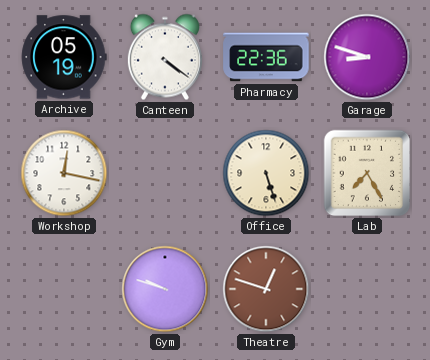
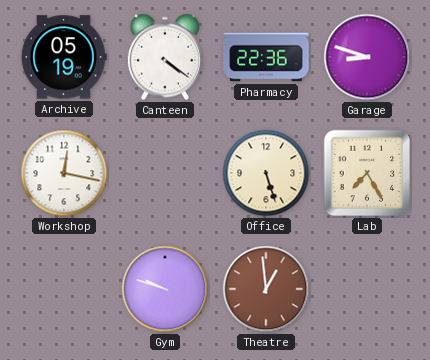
Theatre: 12:48 -> 12:59
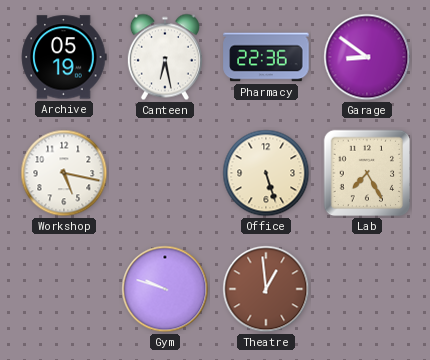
Canteen: 4:21 -> 6:28
Garage: 8:48 -> 8:51
Workshop: 12:17 -> 5:17
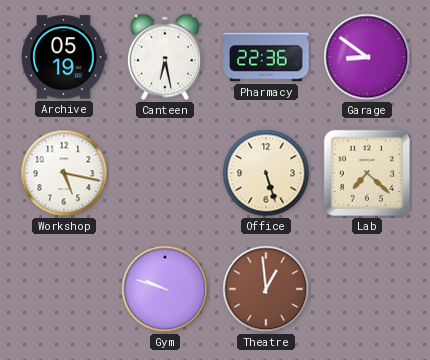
Lab: 7:25 -> 7:22
